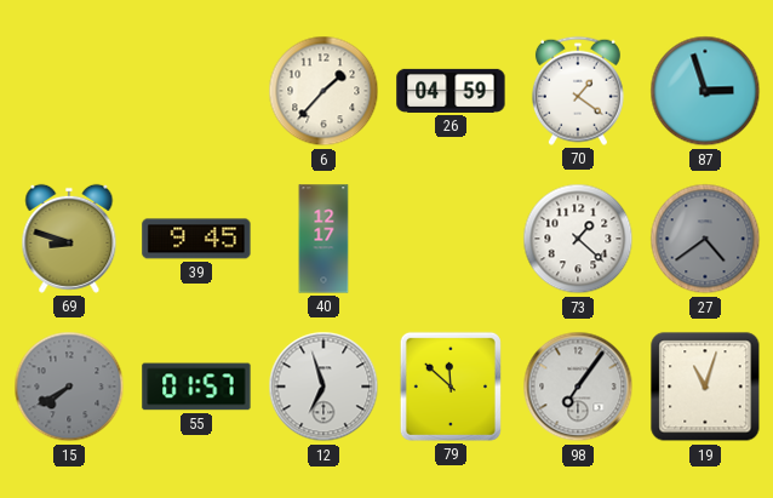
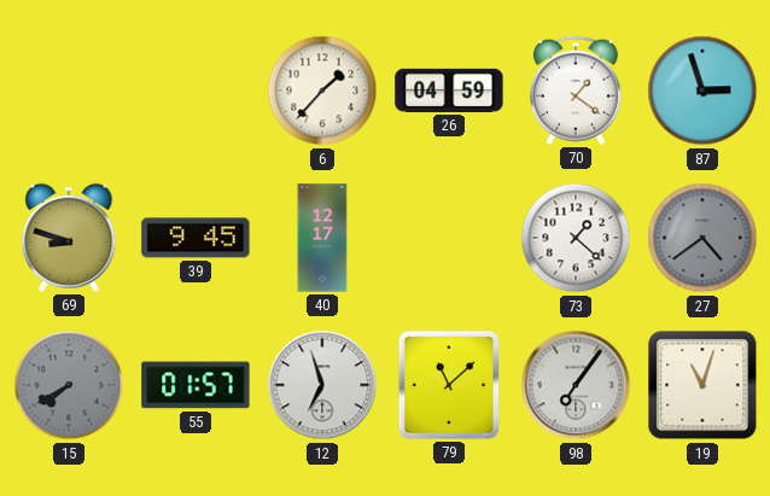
79: 11:52 -> 11:08
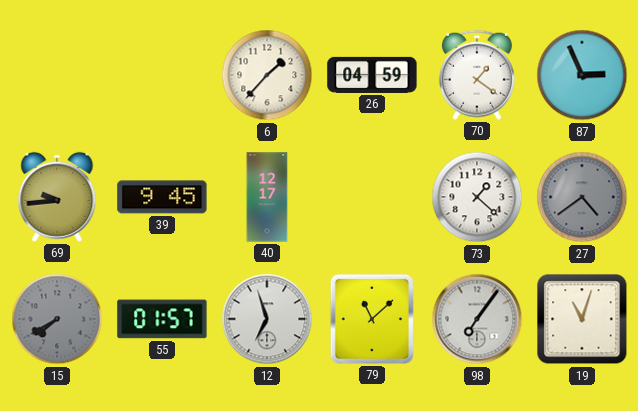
87: 2:57 -> 2:56
69: 8:48 -> 9:44
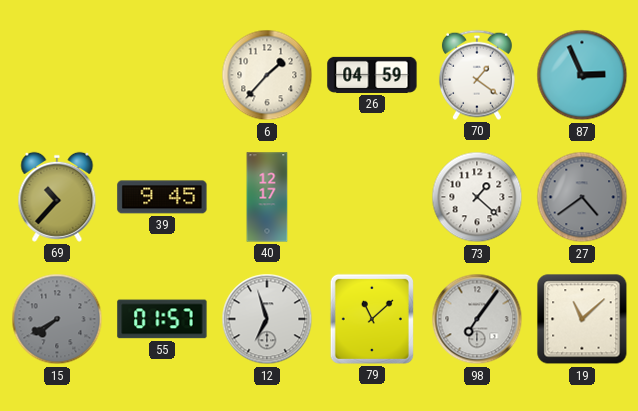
69: 9:44 -> 10:37
19: 11:03 -> 11:08
